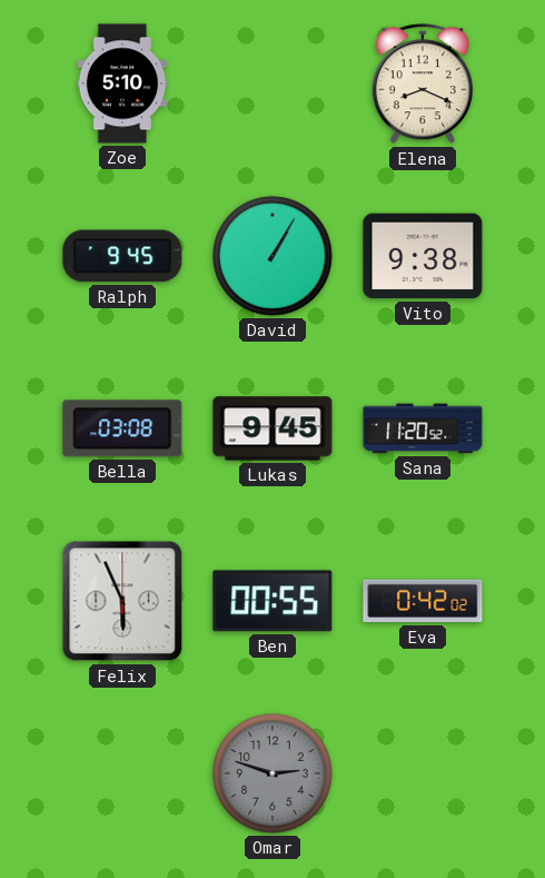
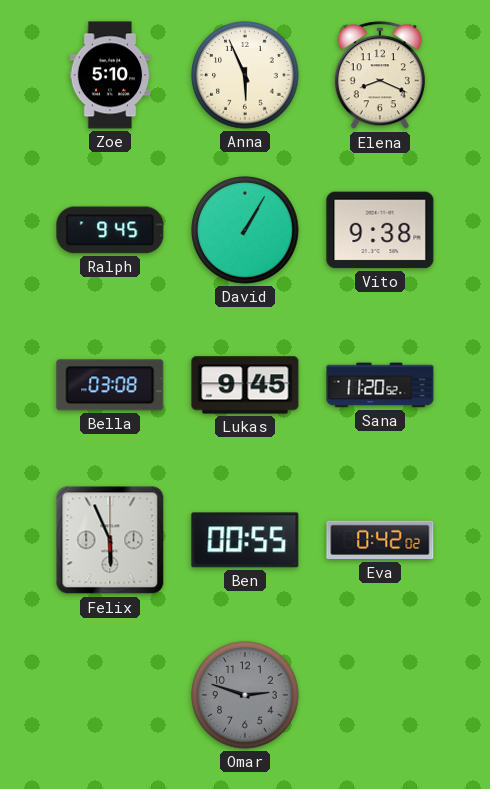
Anna: none -> 5:56
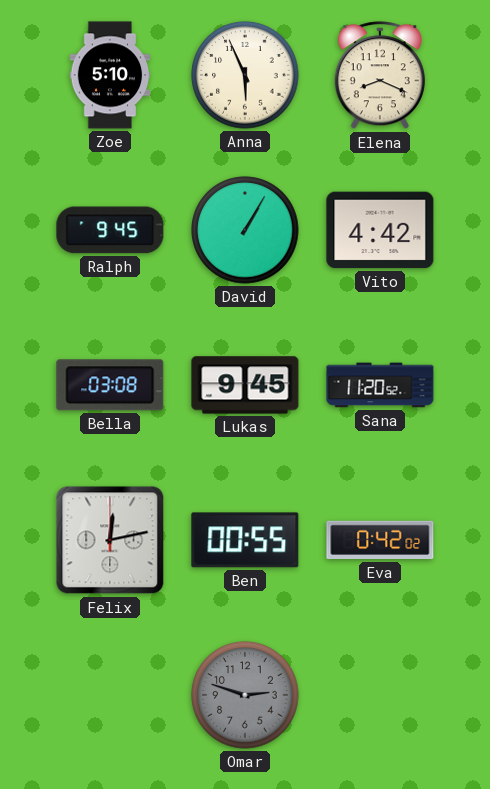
Vito: 9:38 -> 4:42
Felix: 5:56 -> 12:13
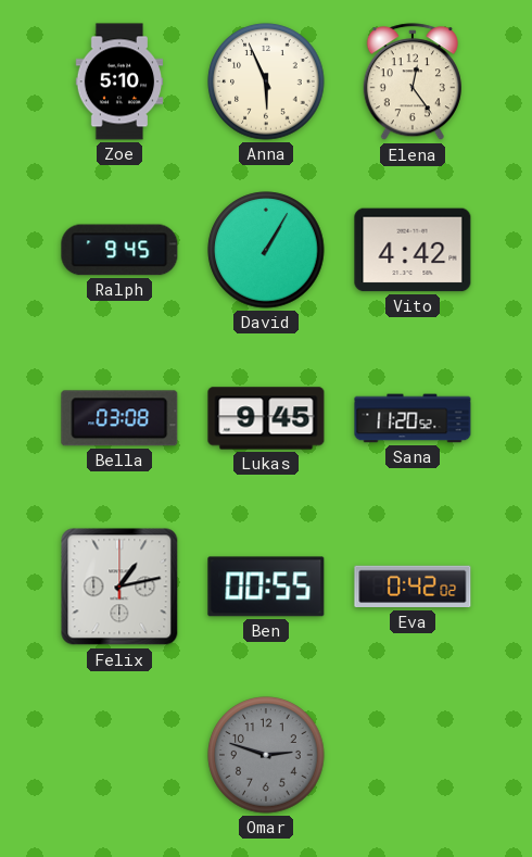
Elena: 8:19 -> 12:24
Felix: 12:13 -> 1:13
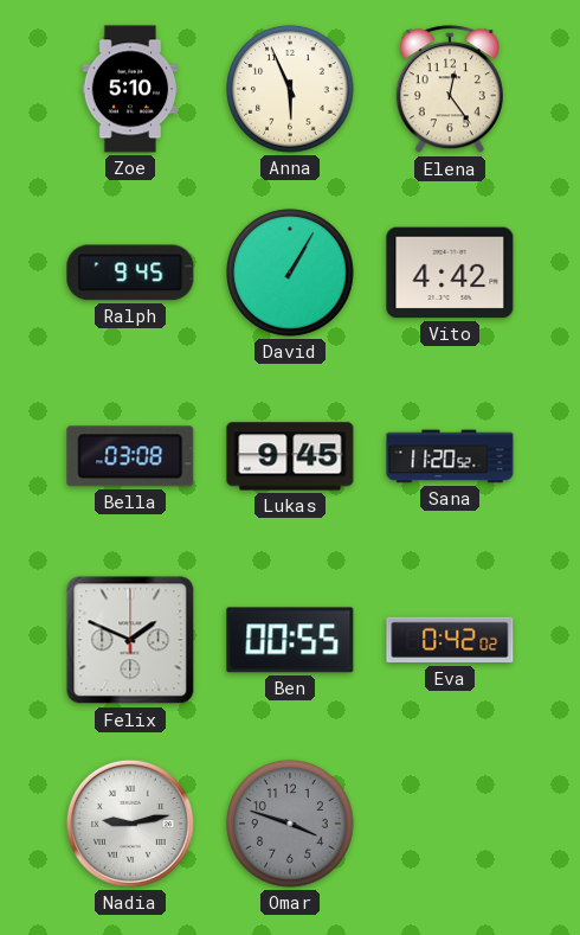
Felix: 1:13 -> 1:49
Nadia: none -> 9:13
Omar: 2:48 -> 3:48
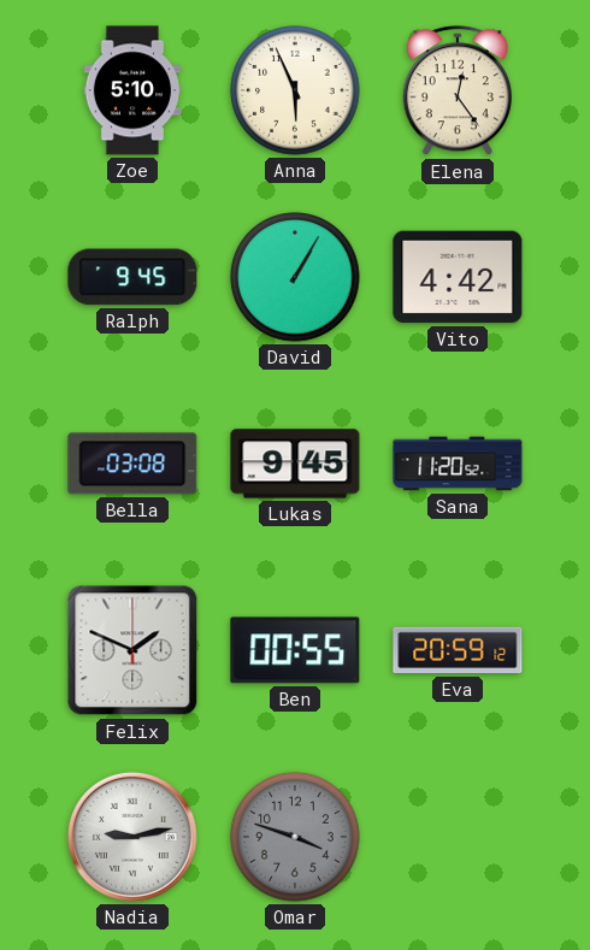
Eva: 0:42 -> 20:59
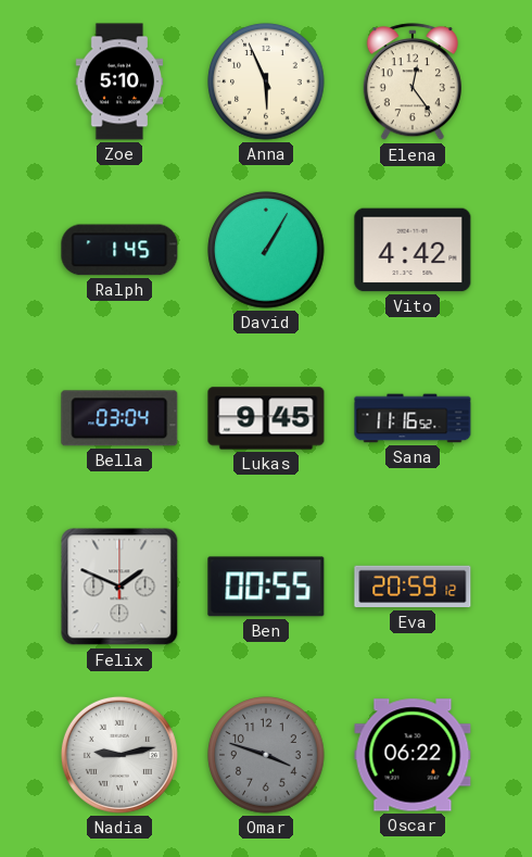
Ralph: 9:45 -> 1:45
Bella: 03:08 -> 03:04
Sana: 11:20 -> 11:16
Oscar: none -> 06:22
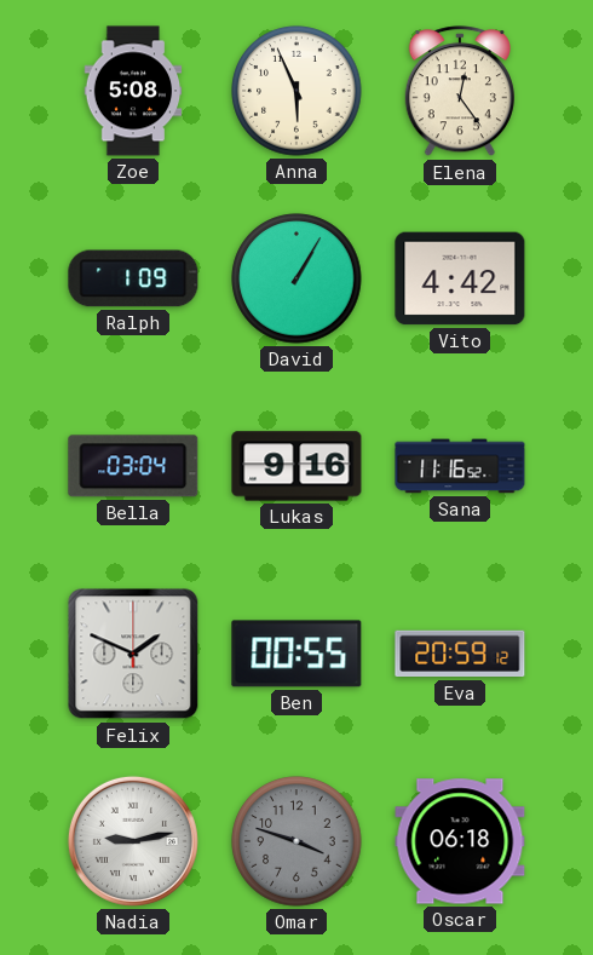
Zoe: 5:10 -> 5:08
Ralph: 1:45 -> 1:09
Lukas: 9:45 -> 9:16
Oscar: 06:22 -> 06:18
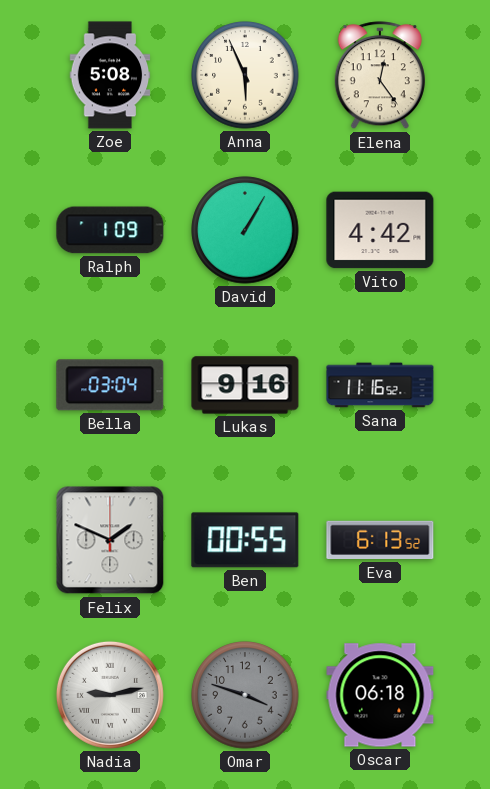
Eva: 20:59 -> 6:13
